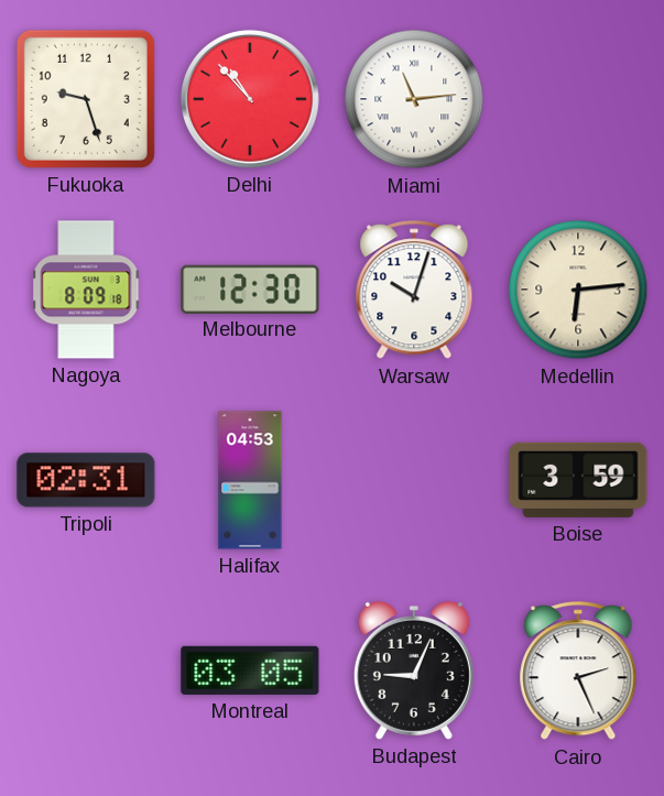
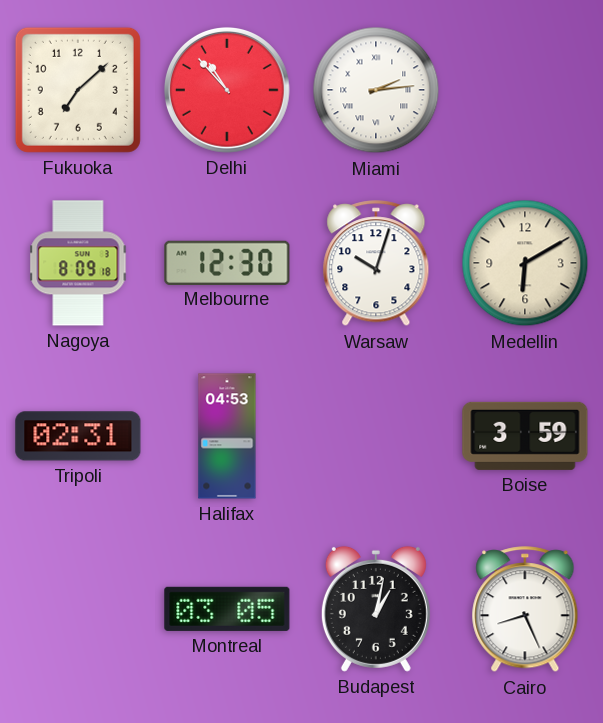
Fukuoka: 9:27 -> 7:08
Miami: 11:14 -> 2:14
Medellin: 6:14 -> 6:10
Budapest: 9:04 -> 1:02
Cairo: 2:26 -> 8:26
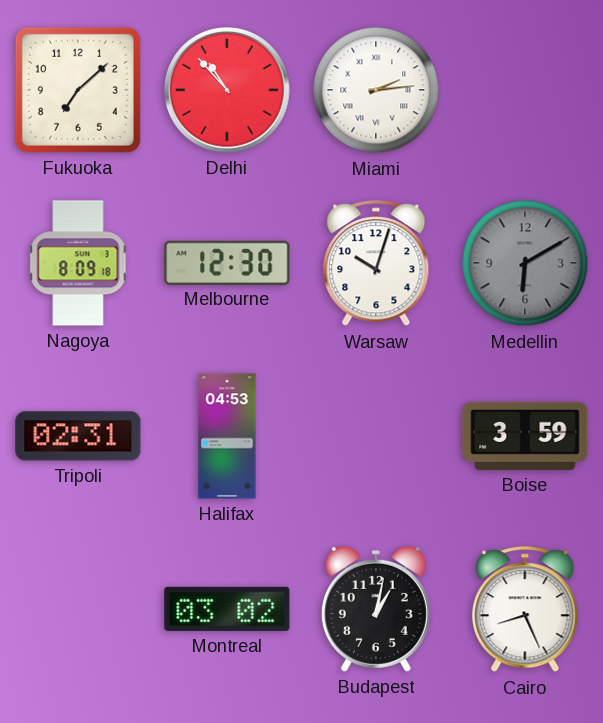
Medellin dial: cream -> grey
Montreal: 03:05 -> 03:02
